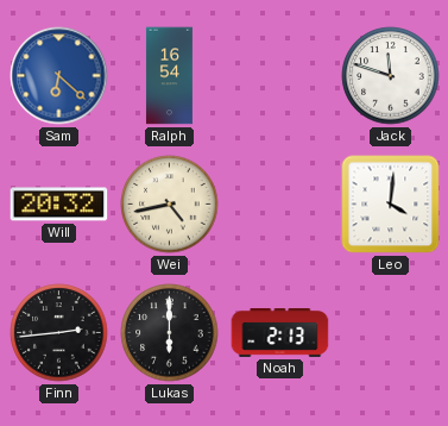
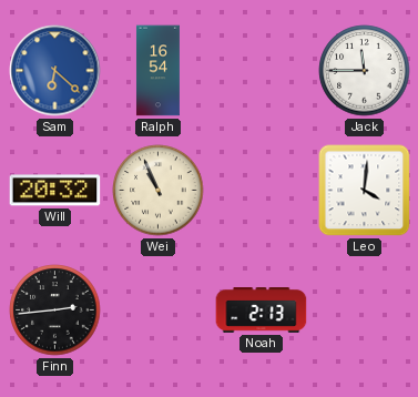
Jack: 11:48 -> 11:45
Wei: 4:43 -> 10:56
Lukas: 6:00 -> none
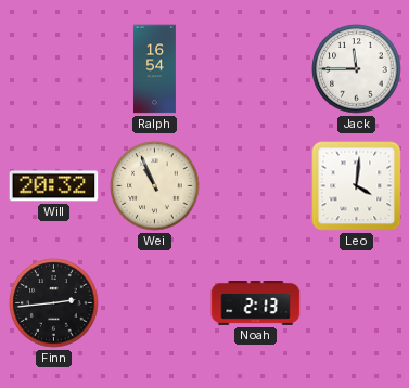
Sam: 6:22 -> none
